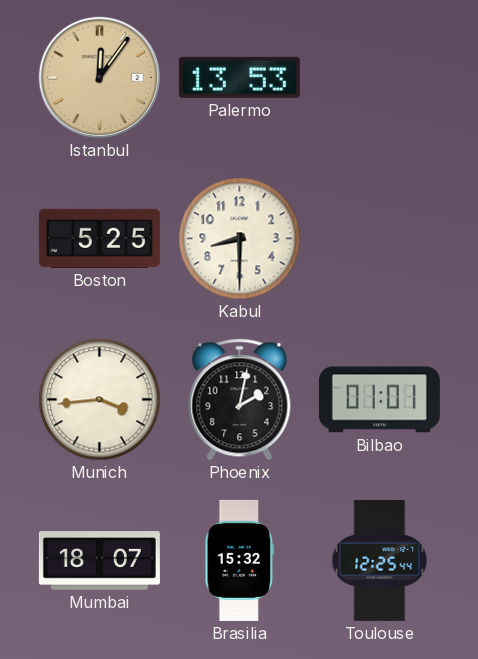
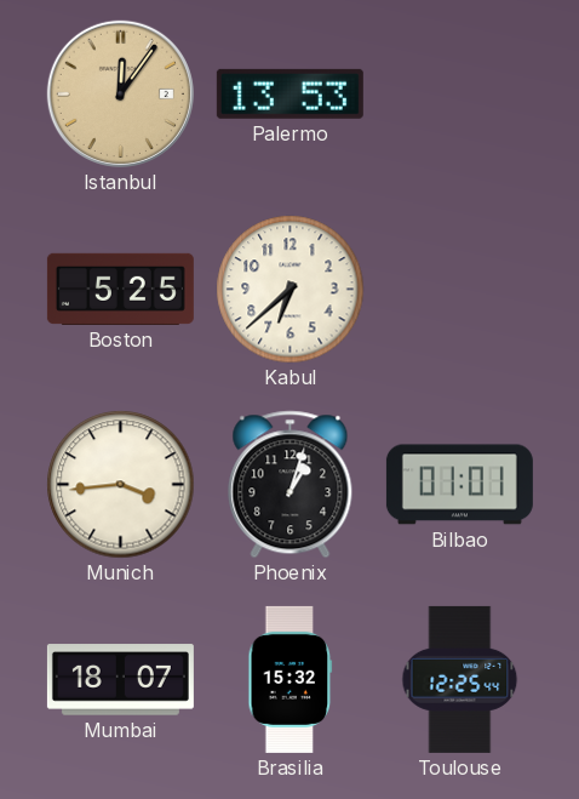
Kabul: 8:30 -> 6:38
Phoenix: 2:02 -> 1:03
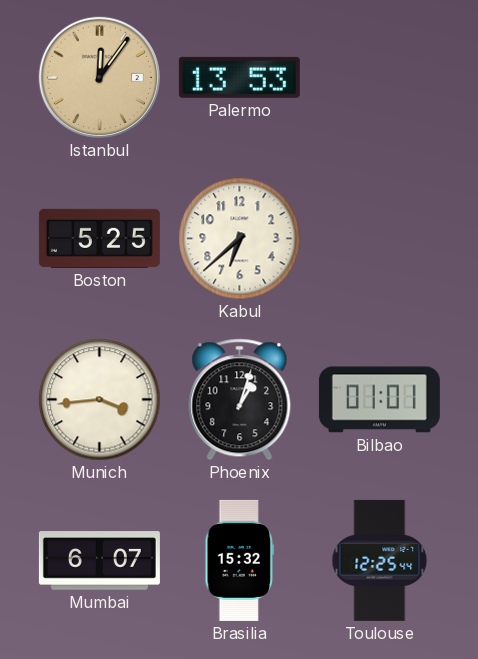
Mumbai: 18:07 -> 6:07
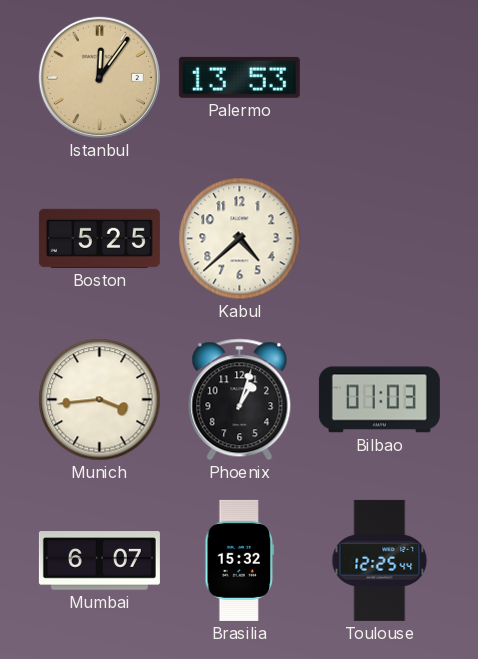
Kabul: 6:38 -> 4:38
Bilbao: 01:01 -> 01:03
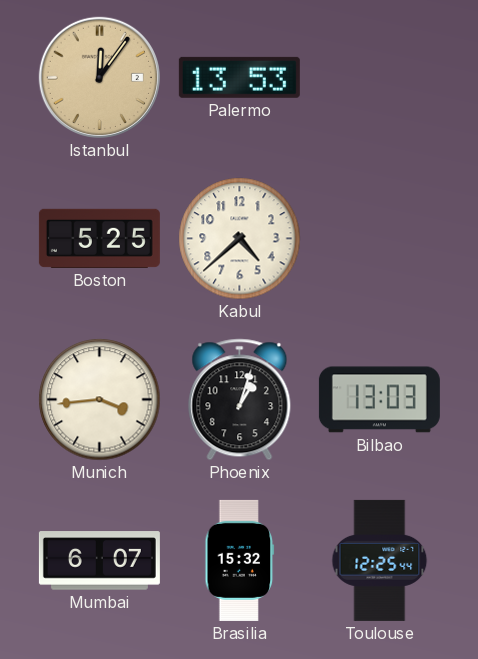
Bilbao: 01:03 -> 13:03
